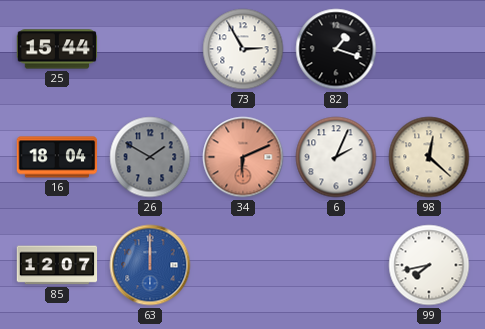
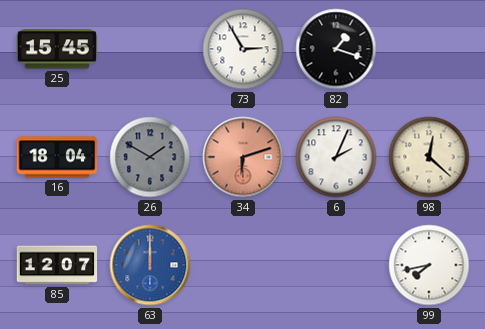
25: 15:44 -> 15:45
34: 6:11 -> 6:12
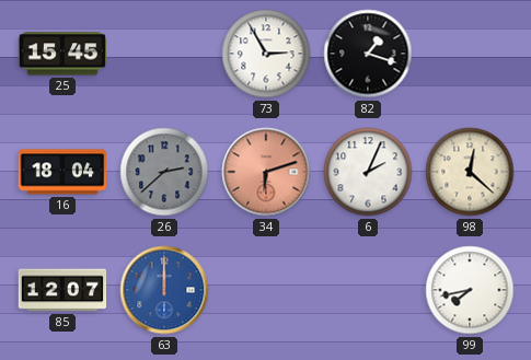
26: 1:50 -> 2:38
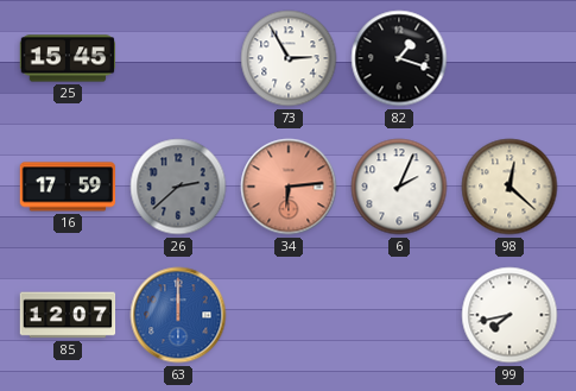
16: 18:04 -> 17:59
34: 6:12 -> 6:14
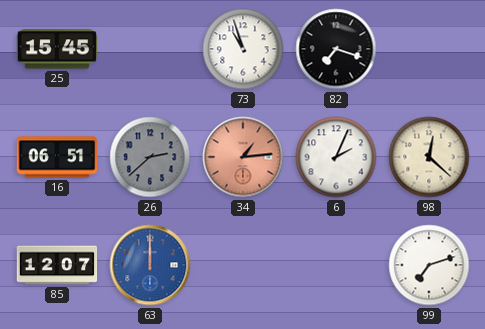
73: 2:55 -> 10:57
82: 1:18 -> 7:18
16: 17:59 -> 06:51
34: 6:14 -> 1:14
99: 7:43 -> 7:12
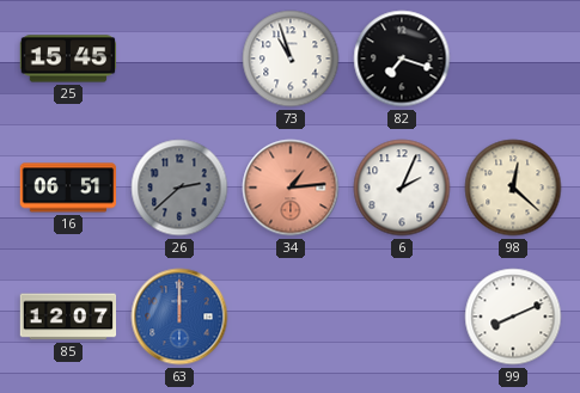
99: 7:12 -> 8:11
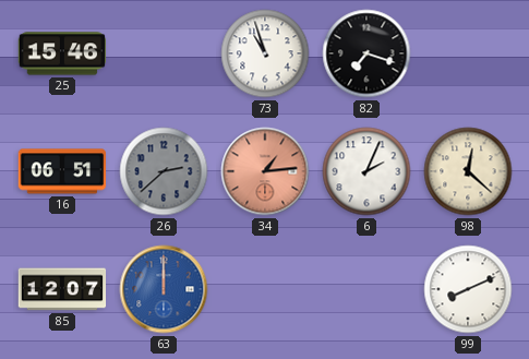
25: 15:45 -> 15:46
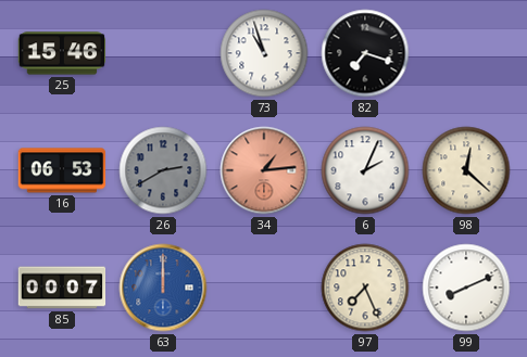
16: 06:51 -> 06:53
26: 2:38 -> 2:40
85: 12:07 -> 00:07
97: none -> 7:26
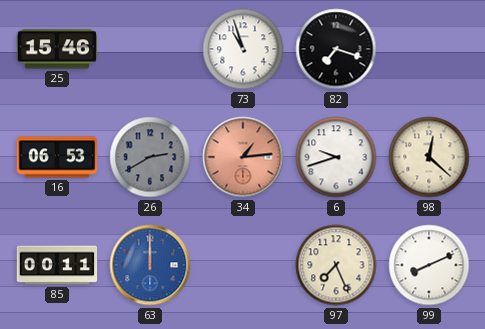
6: 2:04 -> 9:42
85: 00:07 -> 00:11
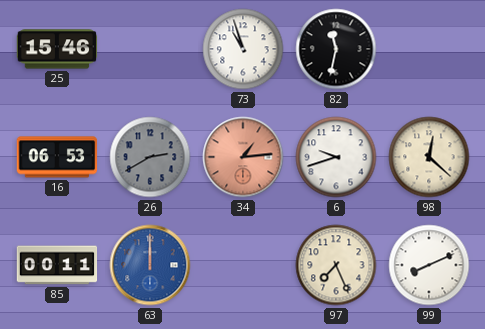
82: 7:18 -> 11:32
